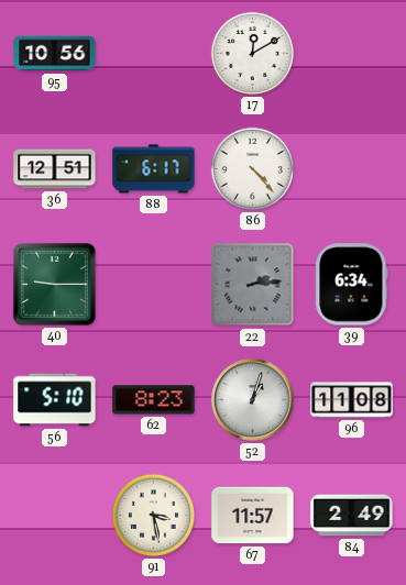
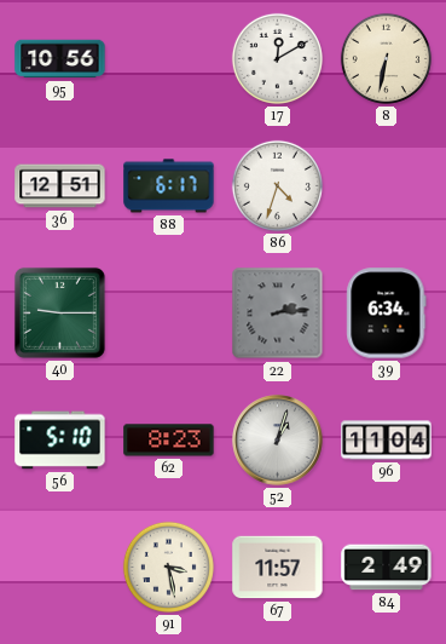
8: none -> 6:32
86: 4:23 -> 4:33
96: 11:08 -> 11:04
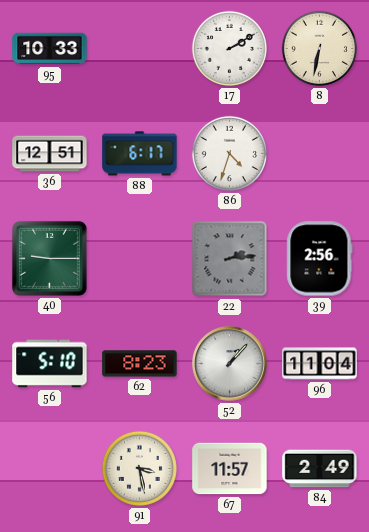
95: 10:56 -> 10:33
17: 12:10 -> 2:10
39: 6:34 -> 2:56
52: 1:03 -> 1:07
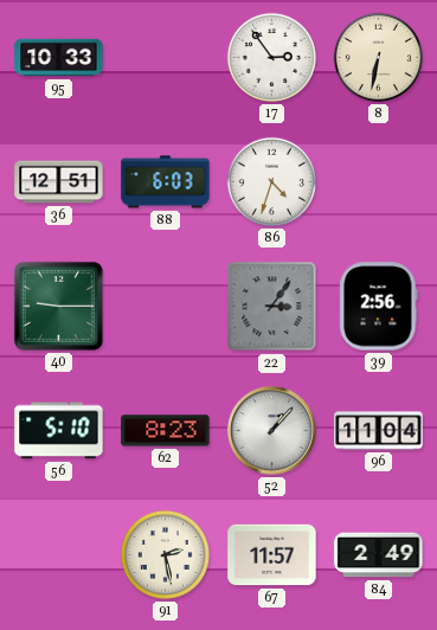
17: 2:10 -> 2:54
88: 6:17 -> 6:03
22: 2:14 -> 3:06
91: 3:28 -> 2:28
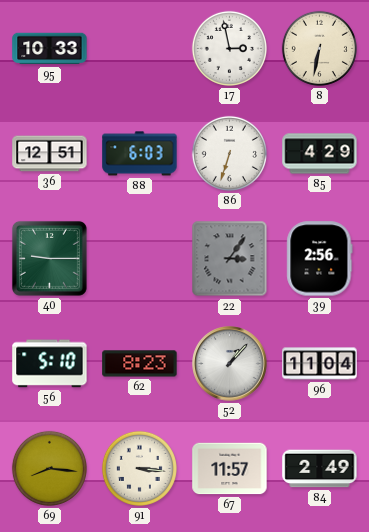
17: 2:54 -> 2:58
86: 4:33 -> 6:33
85: none -> 4:29
69: none -> 8:16
91: 2:28 -> 3:16
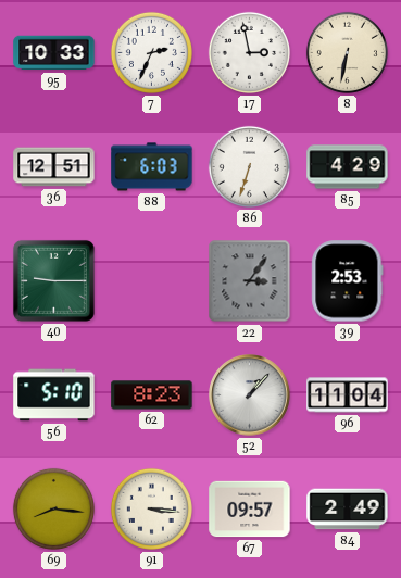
7: none -> 2:34
39: 2:56 -> 2:53
67: 11:57 -> 09:57
